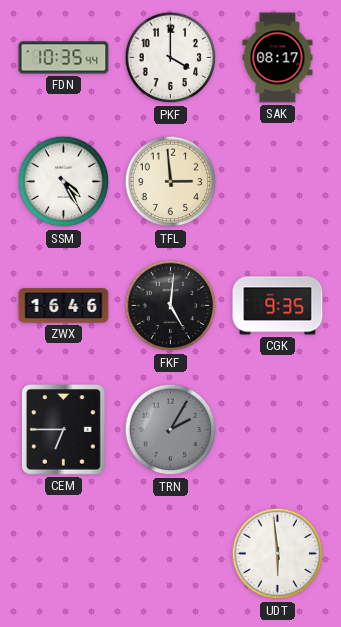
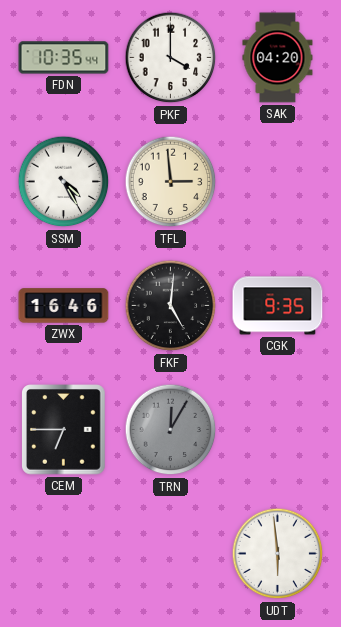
SAK: 08:17 -> 04:20
TRN: 2:05 -> 12:05
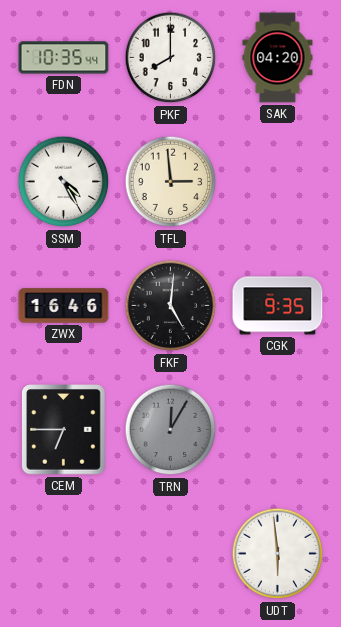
PKF: 4:00 -> 8:00
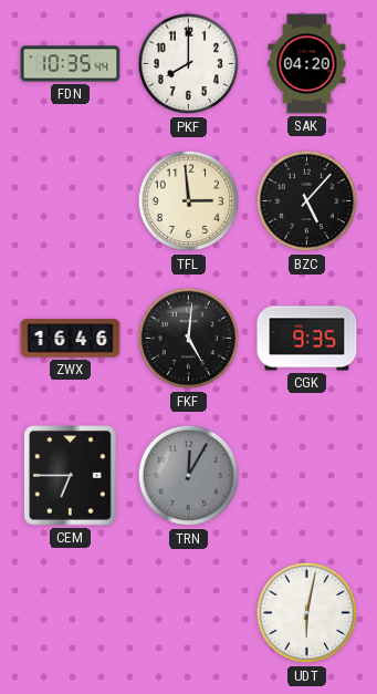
SSM: 4:25 -> none
BZC: none -> 5:07
UDT: 5:59 -> 6:02
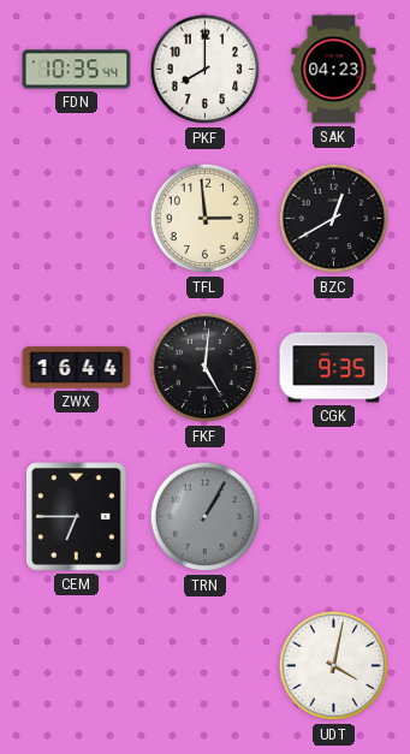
SAK: 04:20 -> 04:23
BZC: 5:07 -> 12:40
ZWX: 16:46 -> 16:44
TRN: 12:05 -> 1:05
UDT: 6:02 -> 4:02
